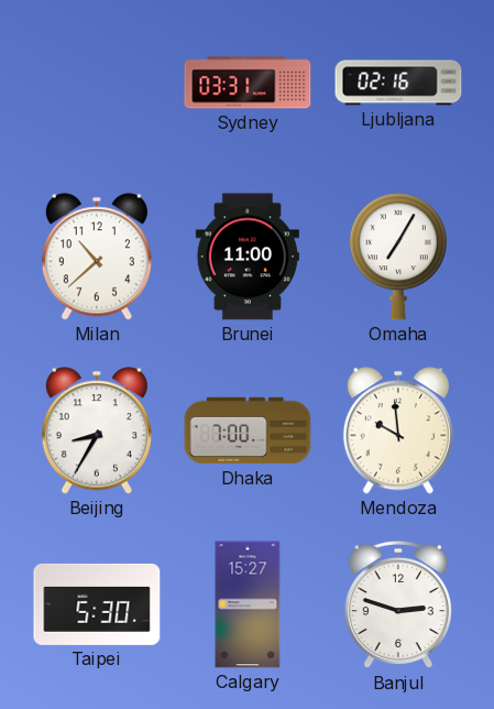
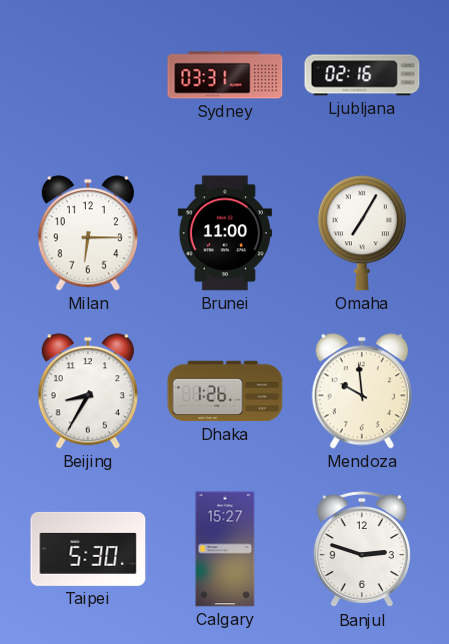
Milan: 10:38 -> 6:15
Dhaka: 7:00 -> 1:26
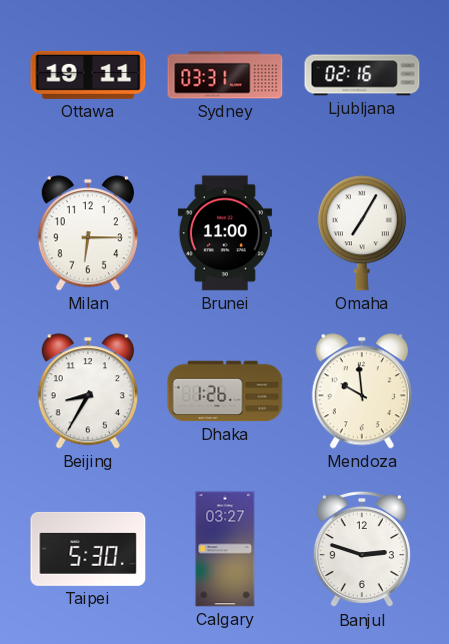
Ottawa: none -> 19:11
Calgary: 15:27 -> 03:27
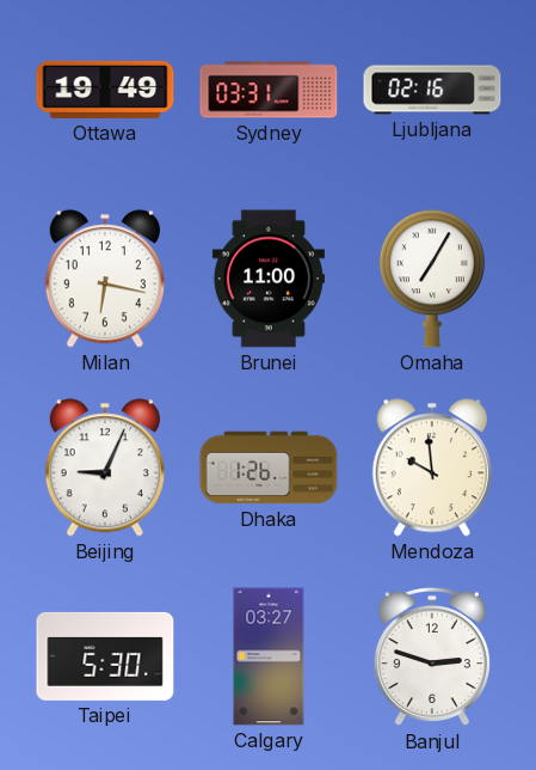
Ottawa: 19:11 -> 19:49
Milan: 6:15 -> 6:17
Beijing: 8:35 -> 9:04
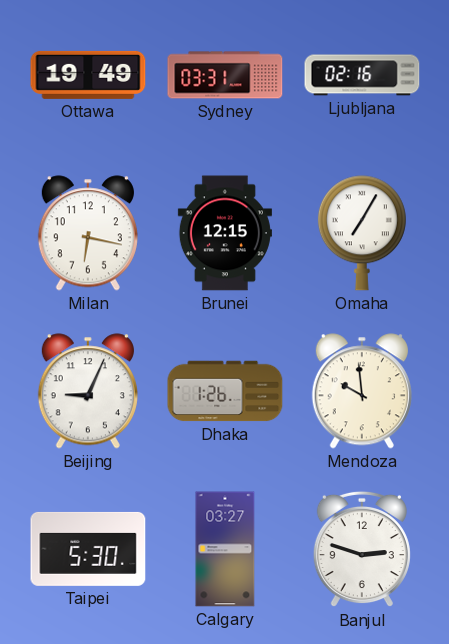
Brunei: 11:00 -> 12:15
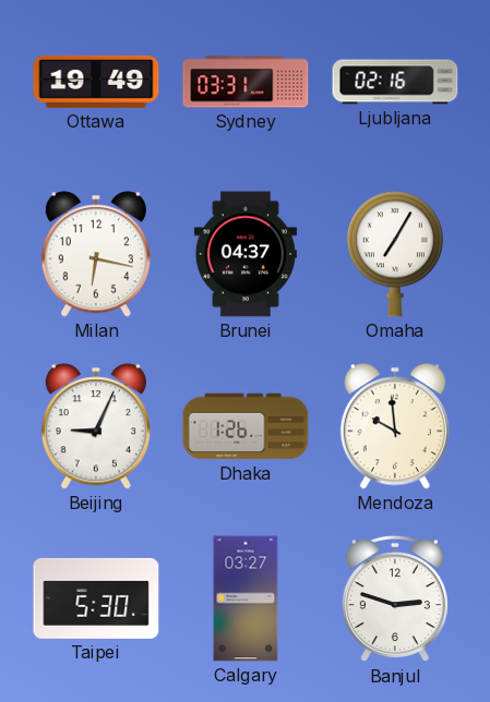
Brunei: 12:15 -> 04:37
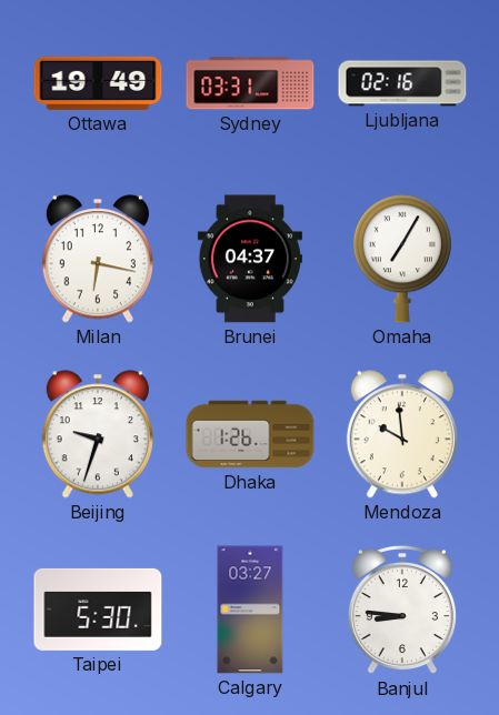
Beijing: 9:04 -> 9:33
Banjul: 2:48 -> 8:46
